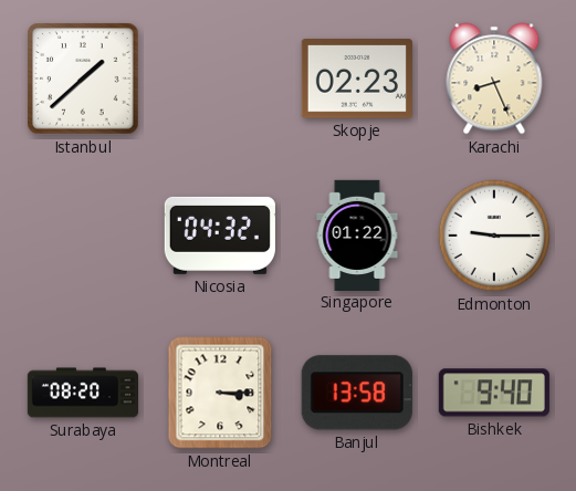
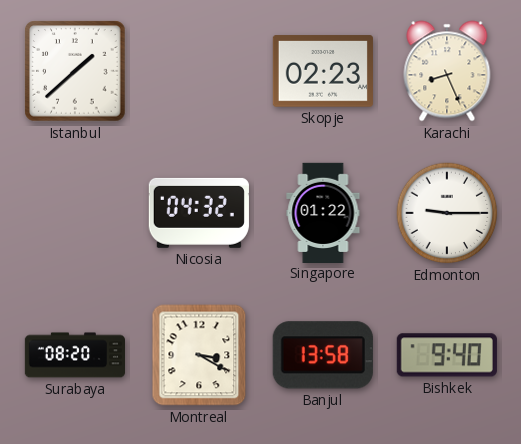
Montreal: 3:15 -> 3:20
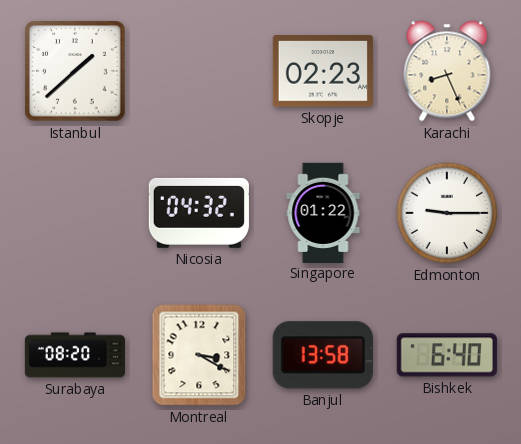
Bishkek: 9:40 -> 6:40
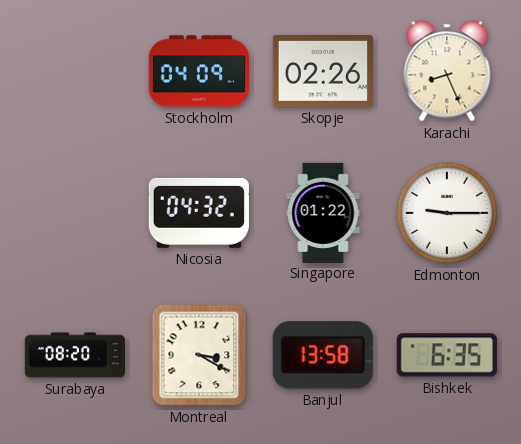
Istanbul: 1:38 -> none
Stockholm: none -> 04:09
Skopje: 02:23 -> 02:26
Bishkek: 6:40 -> 6:35
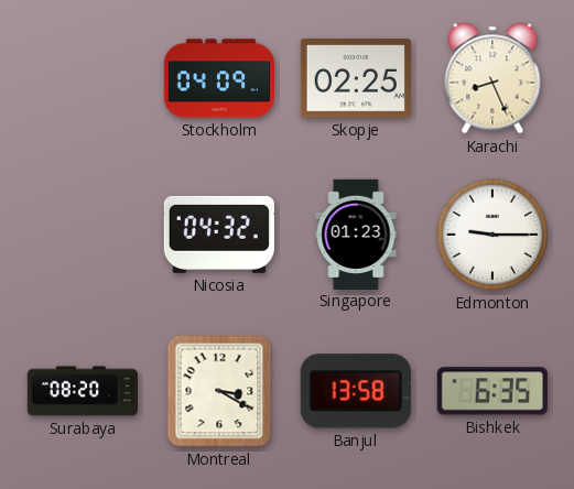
Skopje: 02:26 -> 02:25
Singapore: 01:22 -> 01:23
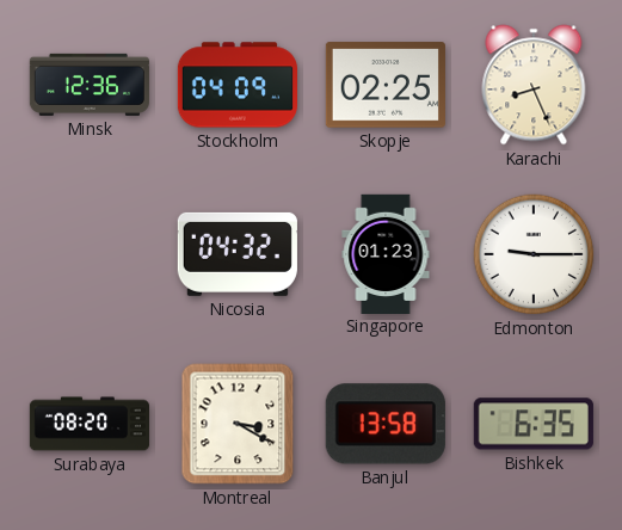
Minsk: none -> 12:36
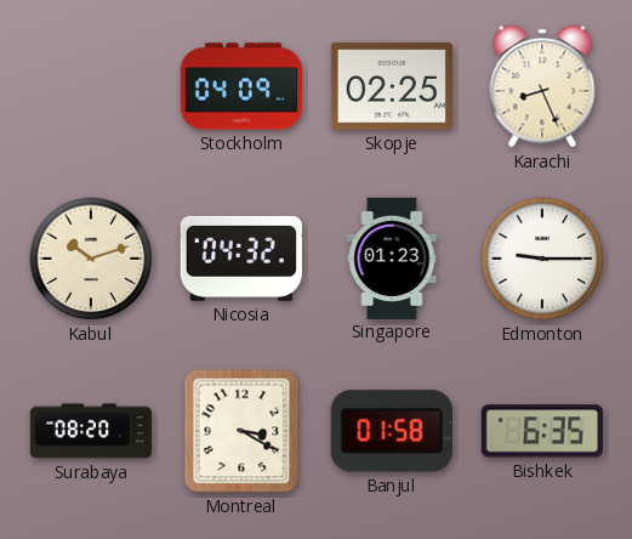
Minsk: 12:36 -> none
Kabul: none -> 10:12
Banjul: 13:58 -> 01:58
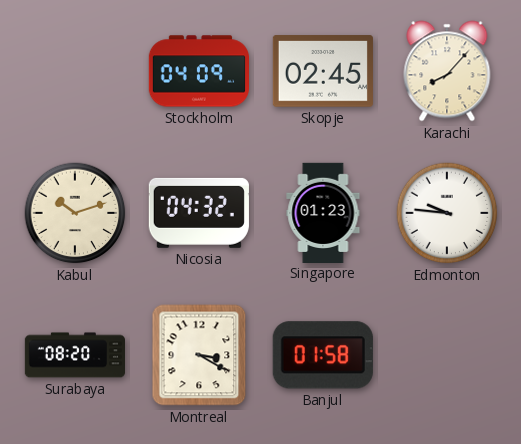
Skopje: 02:25 -> 02:45
Karachi: 8:26 -> 8:07
Edmonton: 9:15 -> 9:46
Bishkek: 6:35 -> none
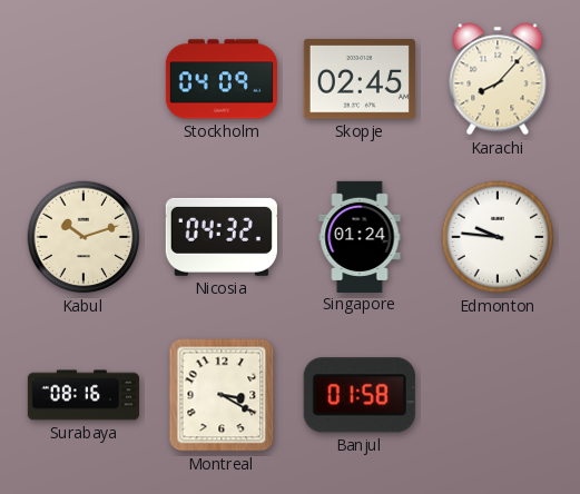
Singapore: 01:23 -> 01:24
Surabaya: 08:20 -> 08:16
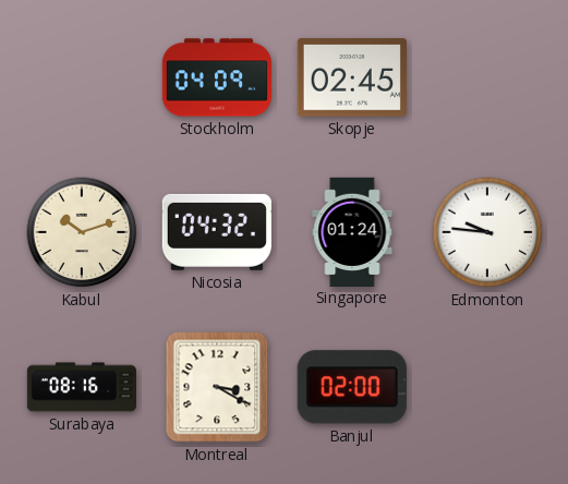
Karachi: 8:07 -> none
Banjul: 01:58 -> 02:00
